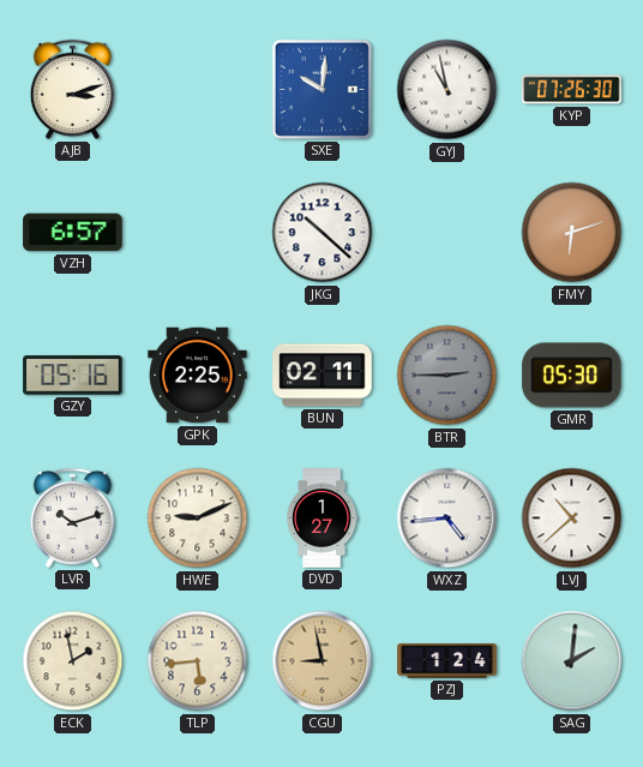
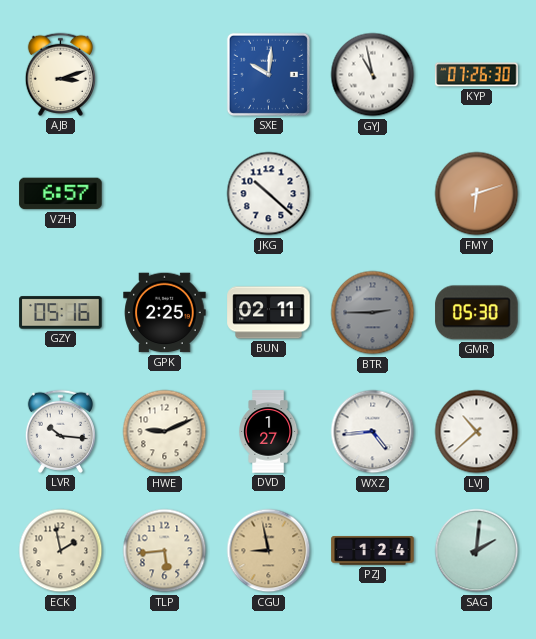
LVR: 10:12 -> 10:16
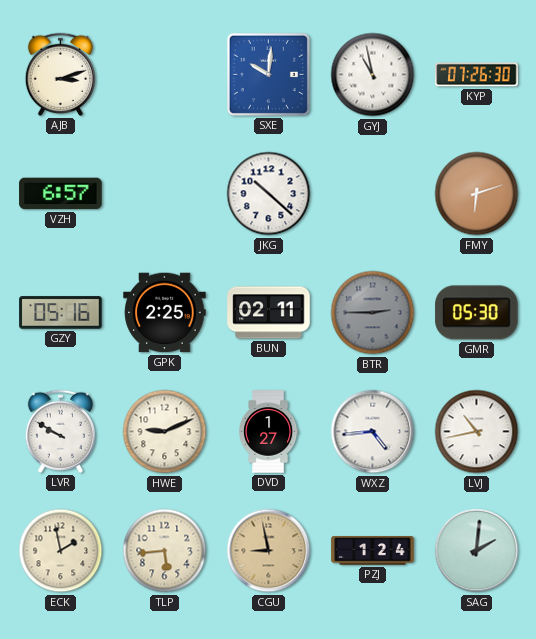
LVR: 10:16 -> 9:50
LVJ: 10:38 -> 10:43
